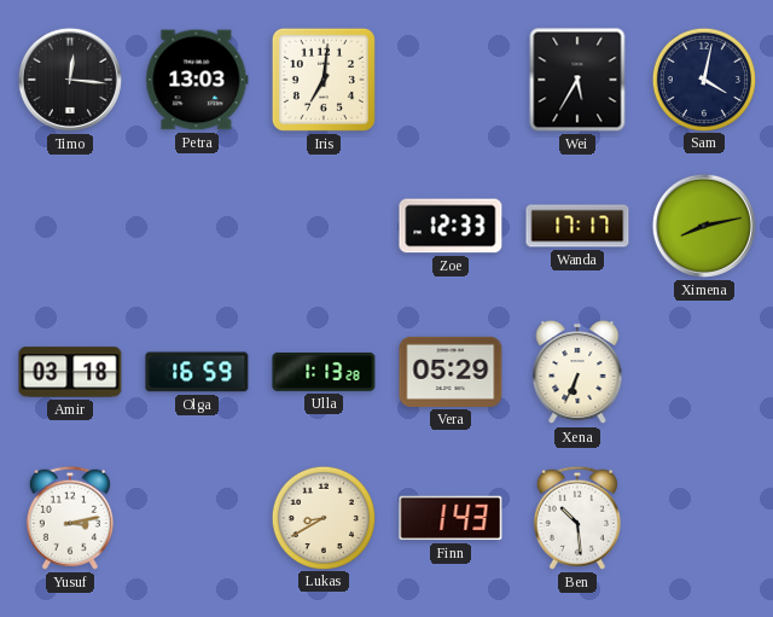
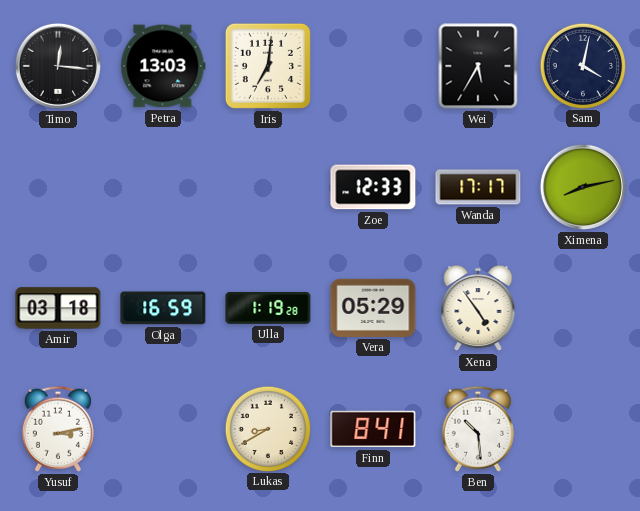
Ulla: 1:13 -> 1:19
Xena: 6:34 -> 4:54
Finn: 1:43 -> 8:41
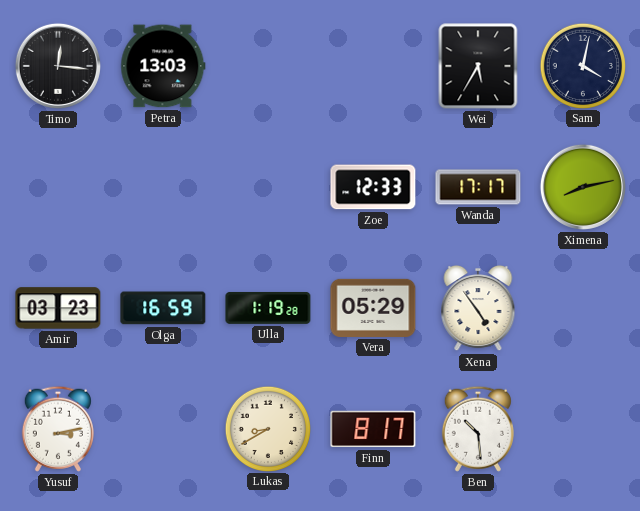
Iris: 7:01 -> none
Amir: 03:18 -> 03:23
Finn: 8:41 -> 8:17
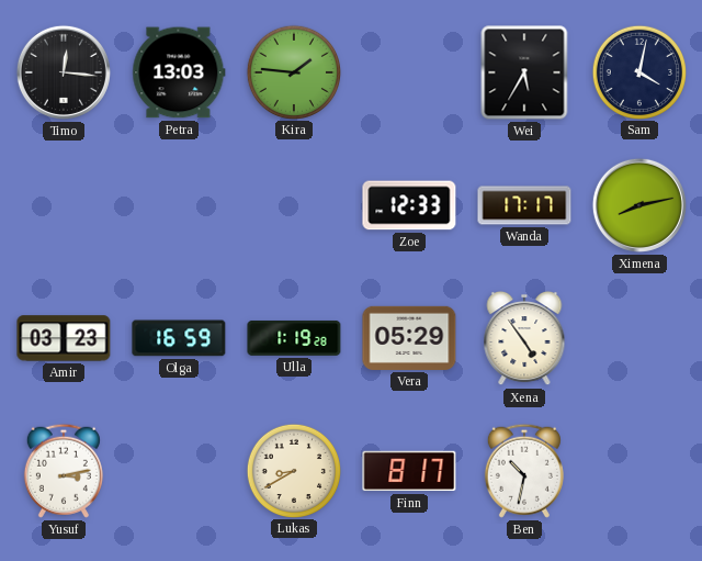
Kira: none -> 1:46
Ben: 10:29 -> 10:32
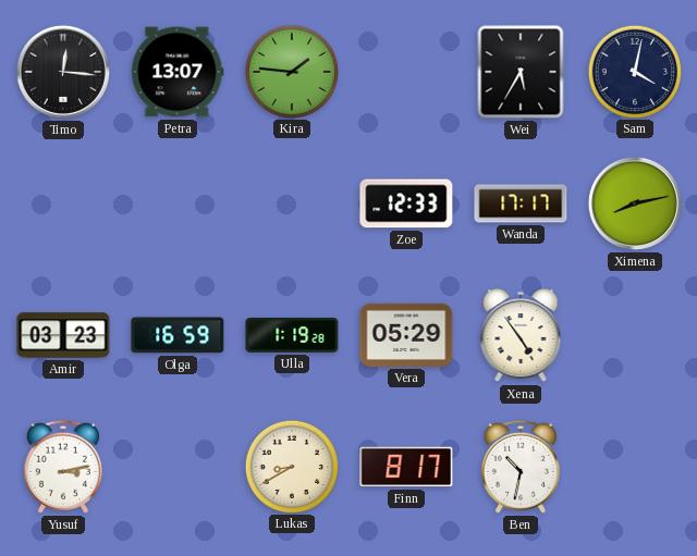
Petra: 13:03 -> 13:07
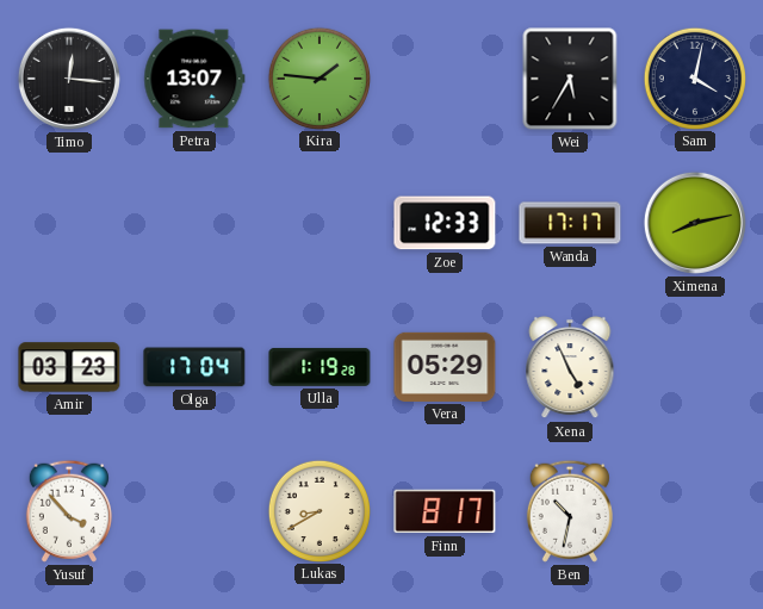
Olga: 16:59 -> 17:04
Xena: 4:54 -> 4:56
Yusuf: 3:13 -> 3:53
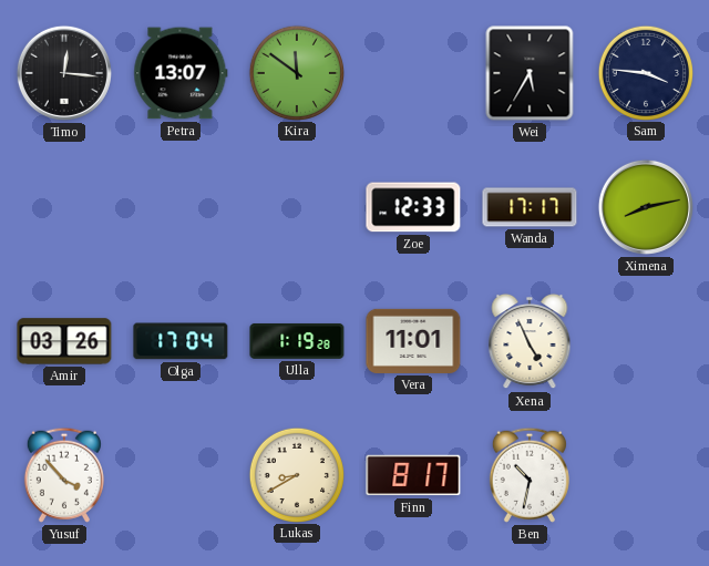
Kira: 1:46 -> 11:51
Sam: 4:02 -> 3:46
Amir: 03:23 -> 03:26
Vera: 05:29 -> 11:01
